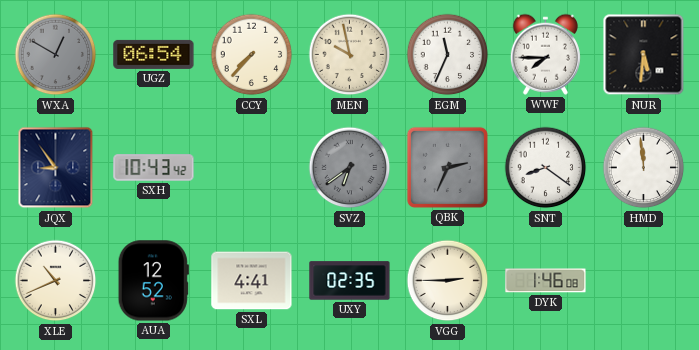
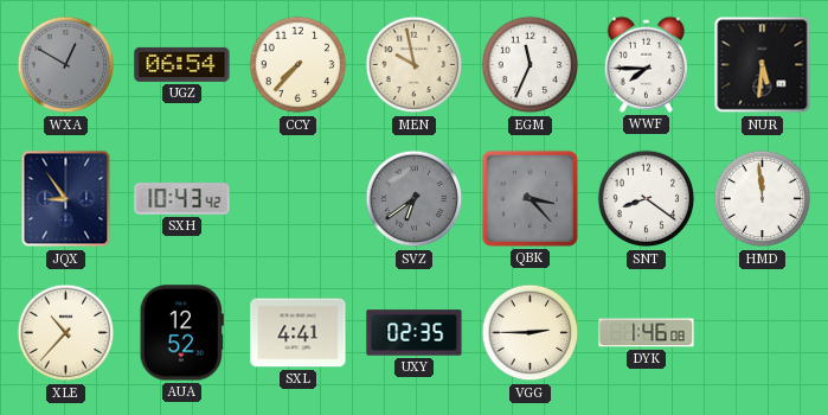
QBK: 2:34 -> 3:23
XLE: 10:41 -> 10:37
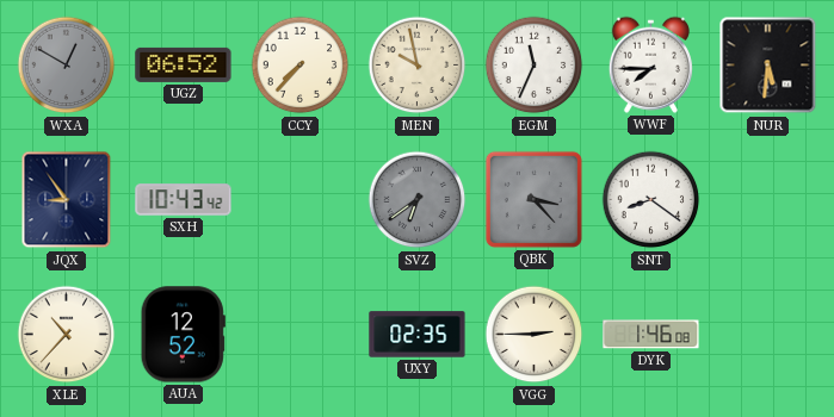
UGZ: 06:54 -> 06:52
HMD: 11:59 -> none
SXL: 4:41 -> none
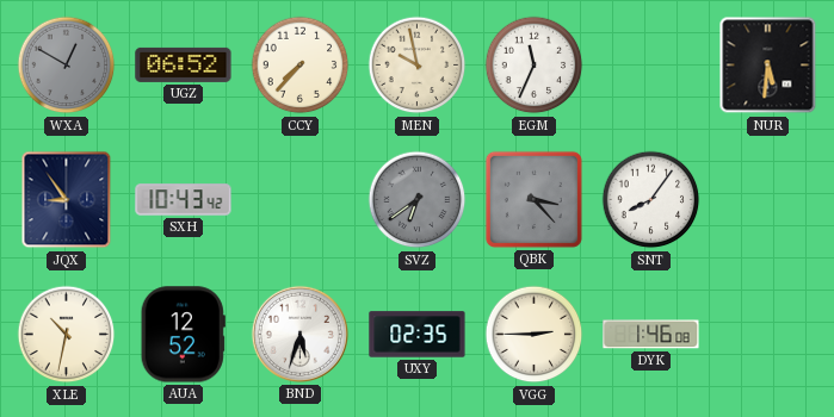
WWF: 7:45 -> none
SNT: 8:21 -> 8:06
XLE: 10:37 -> 10:32
BND: none -> 5:33
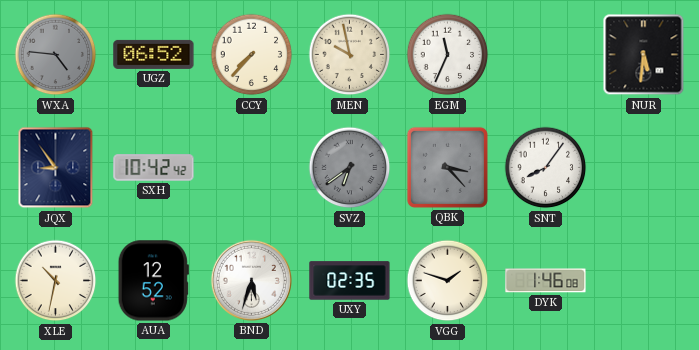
WXA: 12:50 -> 4:46
SXH: 10:43 -> 10:42
VGG: 2:45 -> 1:48
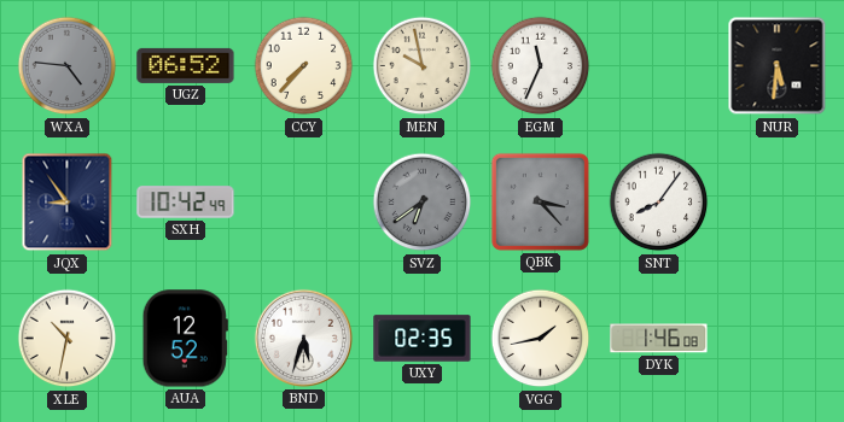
SXH: 10:42:42 -> 10:42:49
VGG: 1:48 -> 1:43
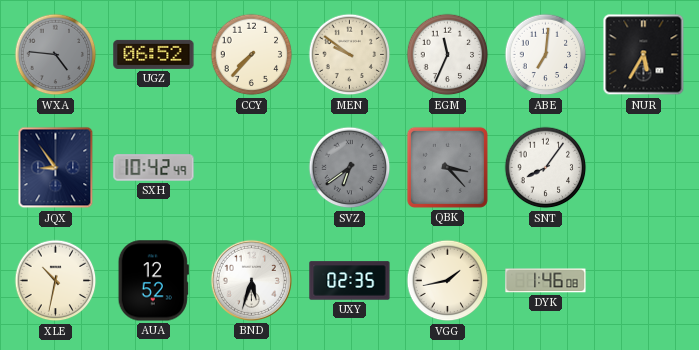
MEN: 9:58 -> 9:51
ABE: none -> 7:01
NUR: 5:31 -> 5:35
